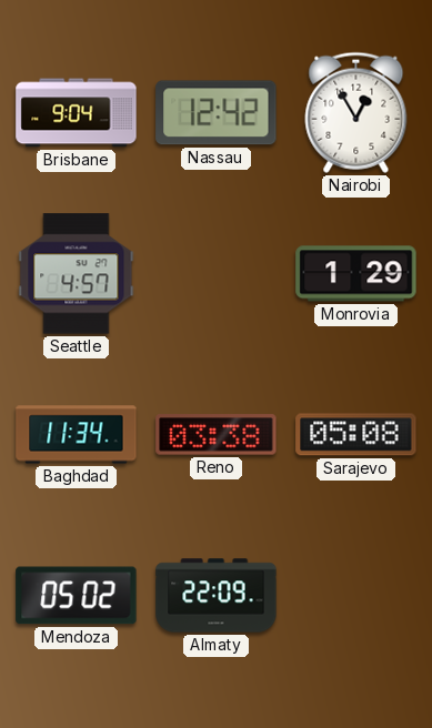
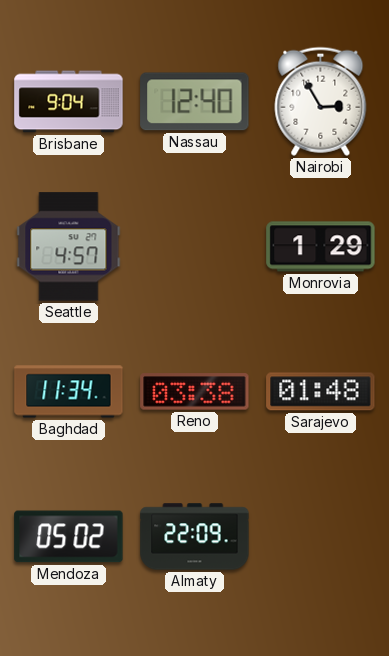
Nassau: 12:42 -> 12:40
Nairobi: 12:55 -> 2:55
Sarajevo: 05:08 -> 01:48
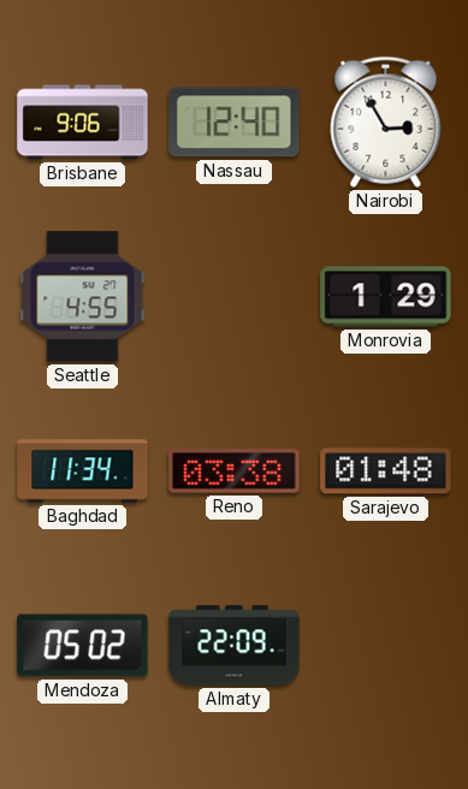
Brisbane: 9:04 -> 9:06
Seattle: 4:57 -> 4:55
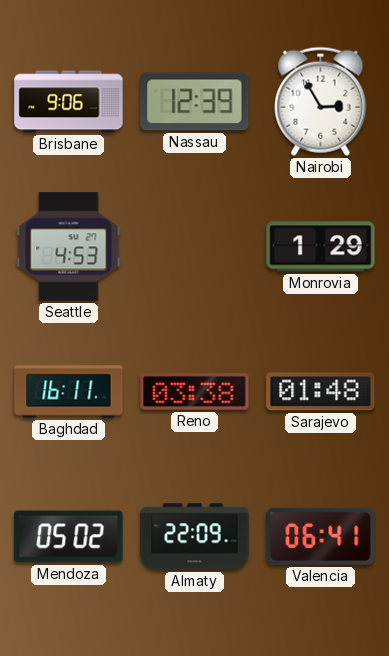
Nassau: 12:40 -> 12:39
Seattle: 4:55 -> 4:53
Baghdad: 11:34 -> 16:11
Valencia: none -> 06:41
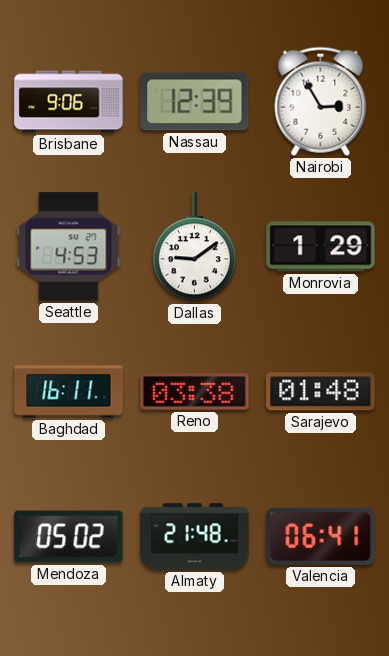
Dallas: none -> 9:09
Almaty: 22:09 -> 21:48
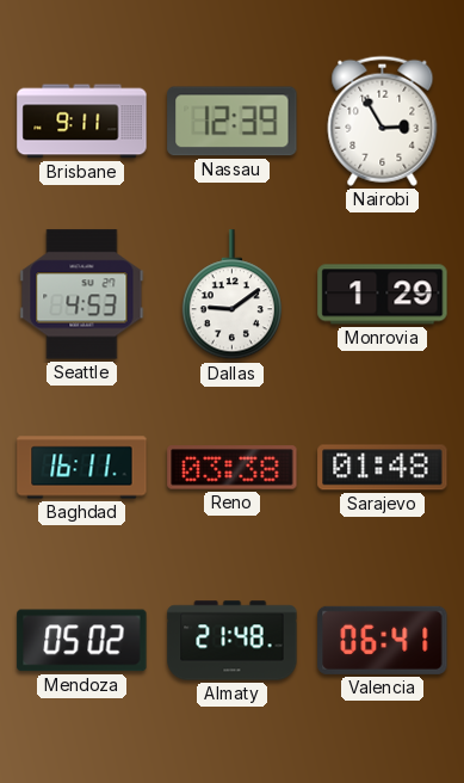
Brisbane: 9:06 -> 9:11
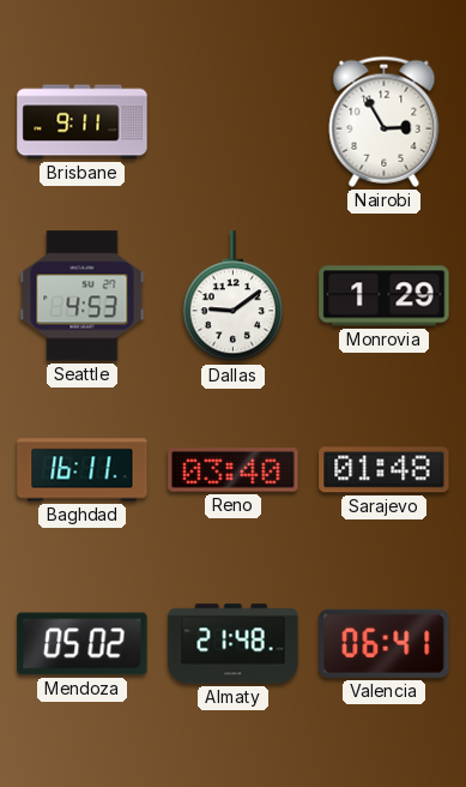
Nassau: 12:39 -> none
Reno: 03:38 -> 03:40
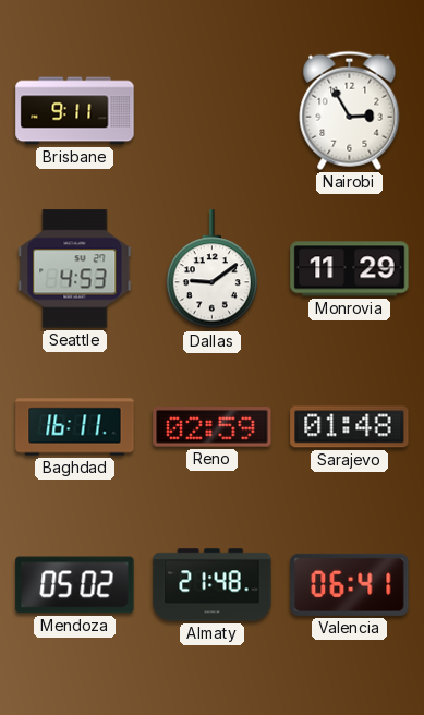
Monrovia: 1:29 -> 11:29
Reno: 03:40 -> 02:59
